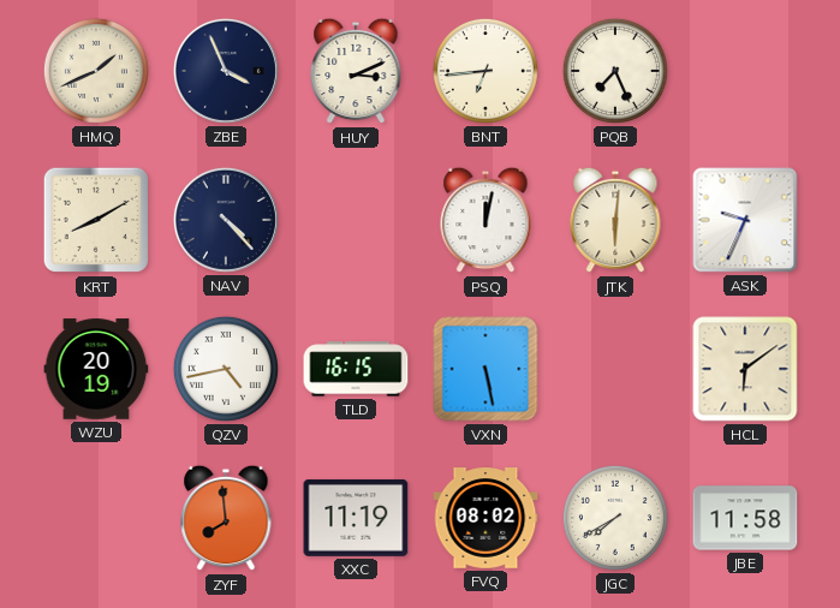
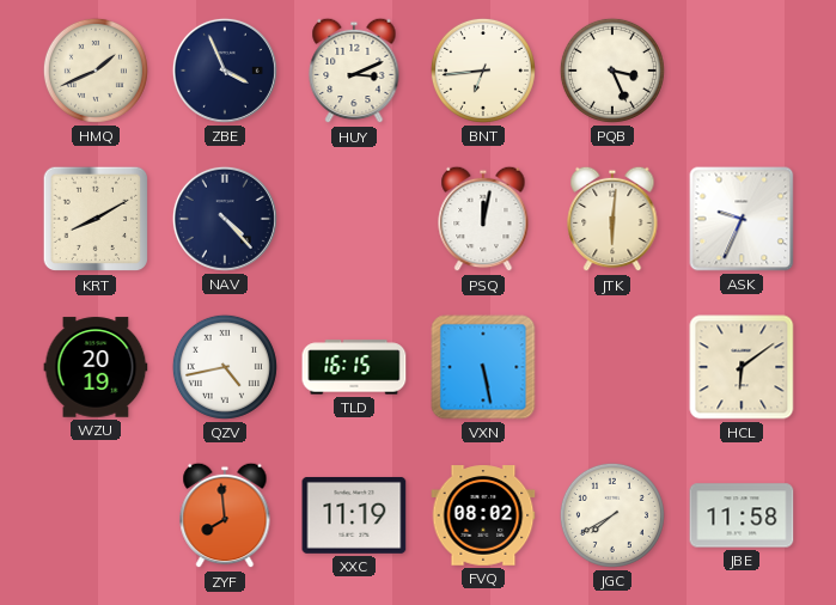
PQB: 7:26 -> 3:26
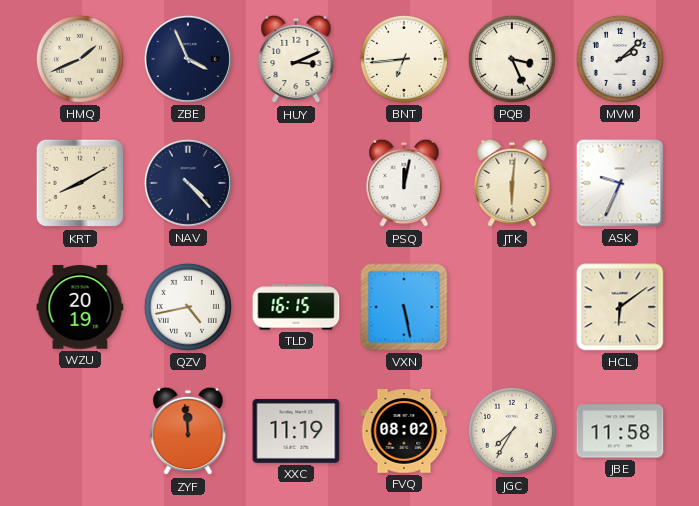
MVM: none -> 2:08
ZYF: 7:59 -> 11:59
JGC: 7:40 -> 7:35
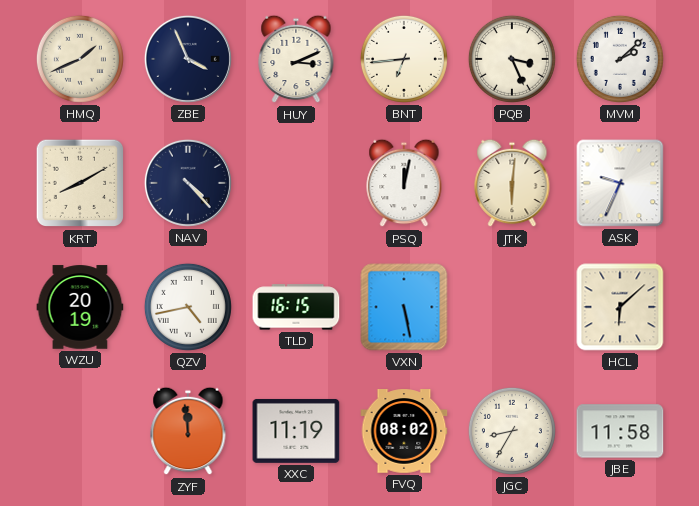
HCL: 6:09 -> 6:08
JGC: 7:35 -> 8:35
